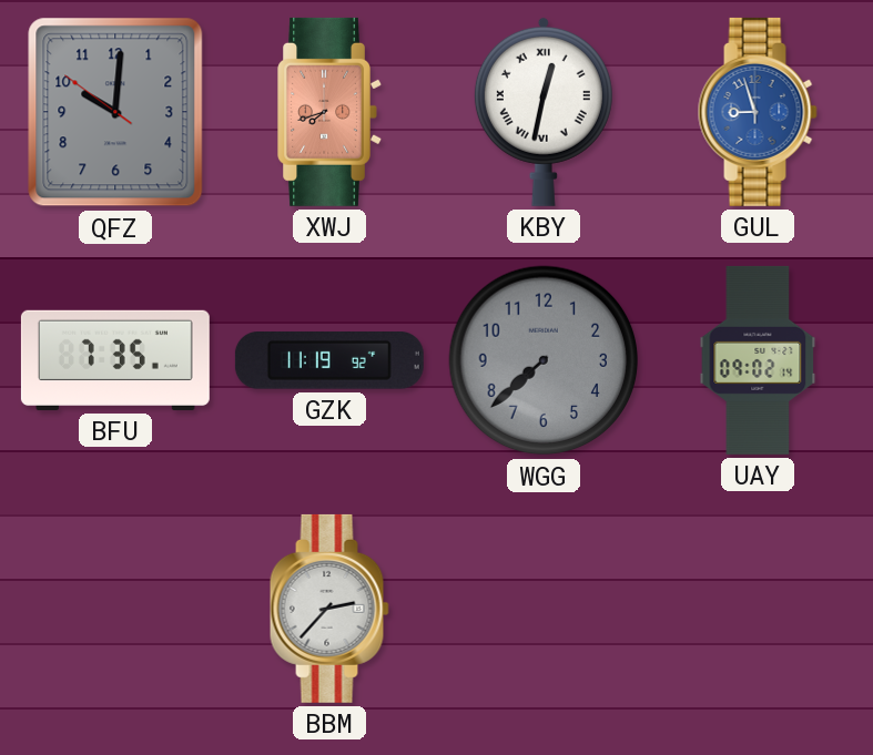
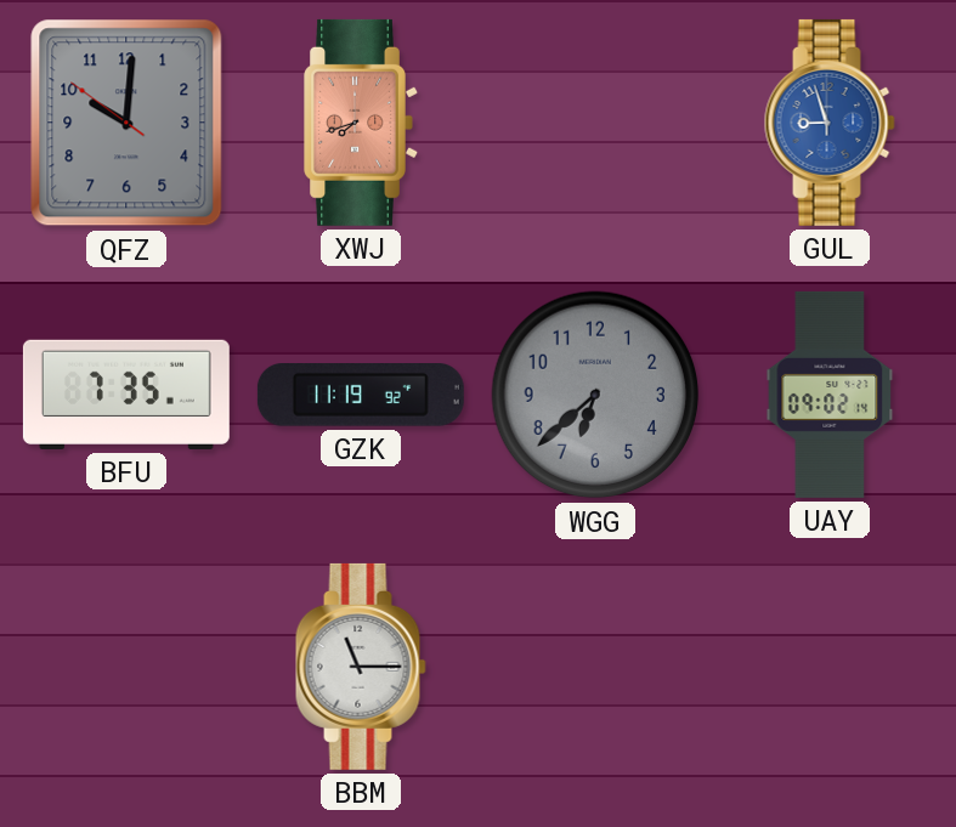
KBY: 12:32 -> none
WGG: 7:38 -> 6:38
BBM: 2:37 -> 11:15
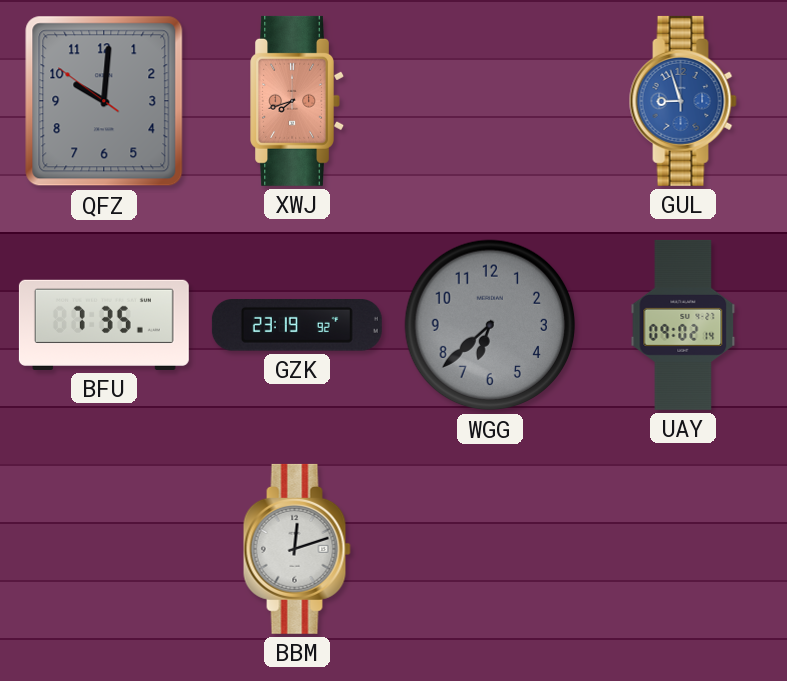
GZK: 11:19 -> 23:19
BBM: 11:15 -> 12:12
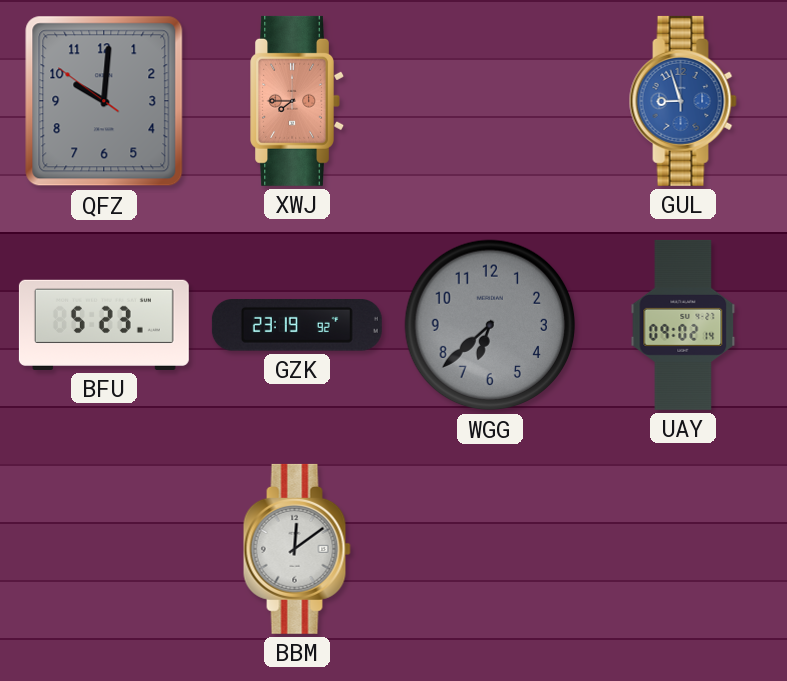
XWJ: 7:42 -> 7:45
BFU: 7:35 -> 5:23
BBM: 12:12 -> 12:09
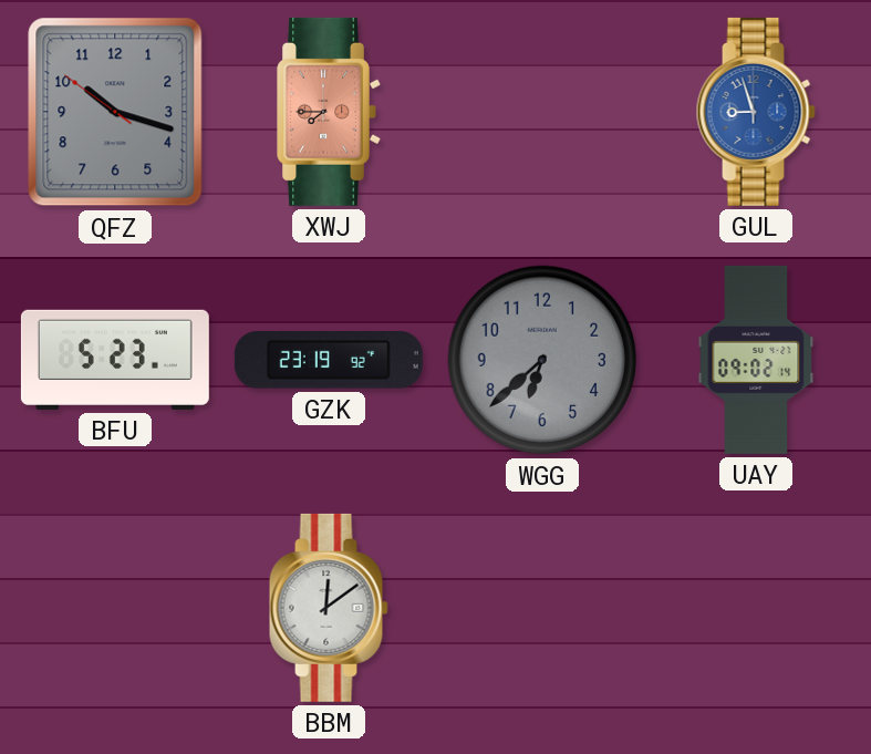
QFZ: 10:00 -> 10:17
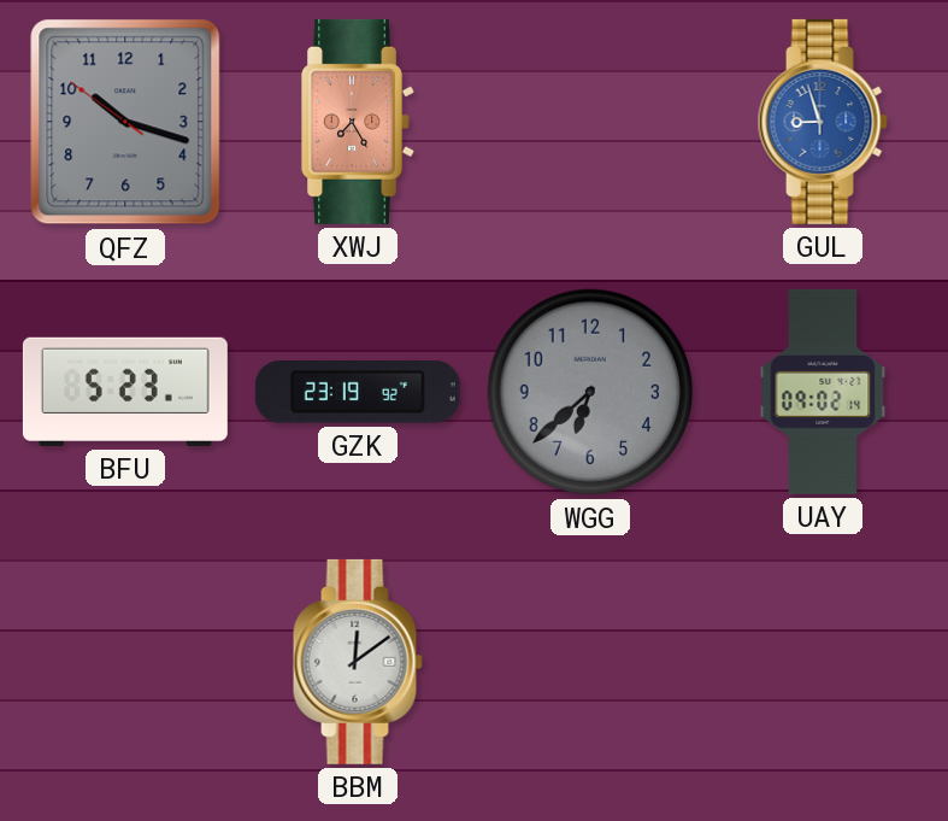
XWJ: 7:45 -> 7:25
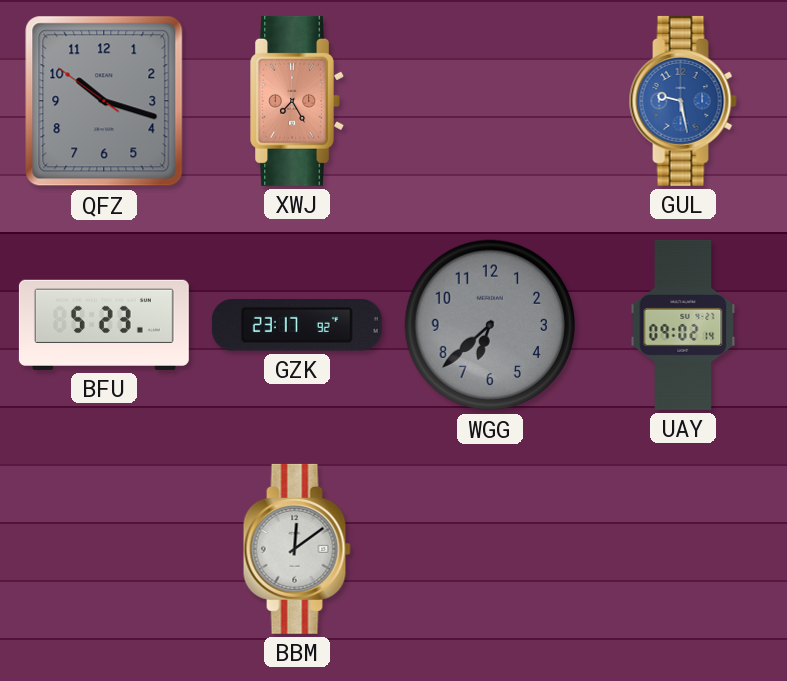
GUL: 8:57 -> 9:28
GZK: 23:19 -> 23:17
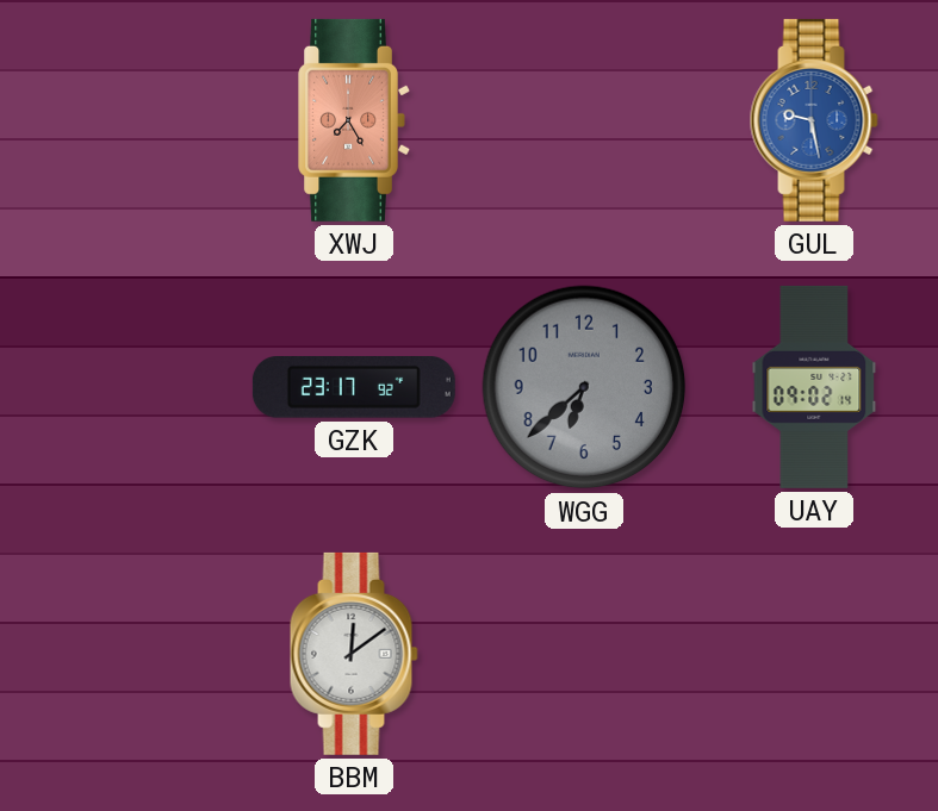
QFZ: 10:17 -> none
BFU: 5:23 -> none
